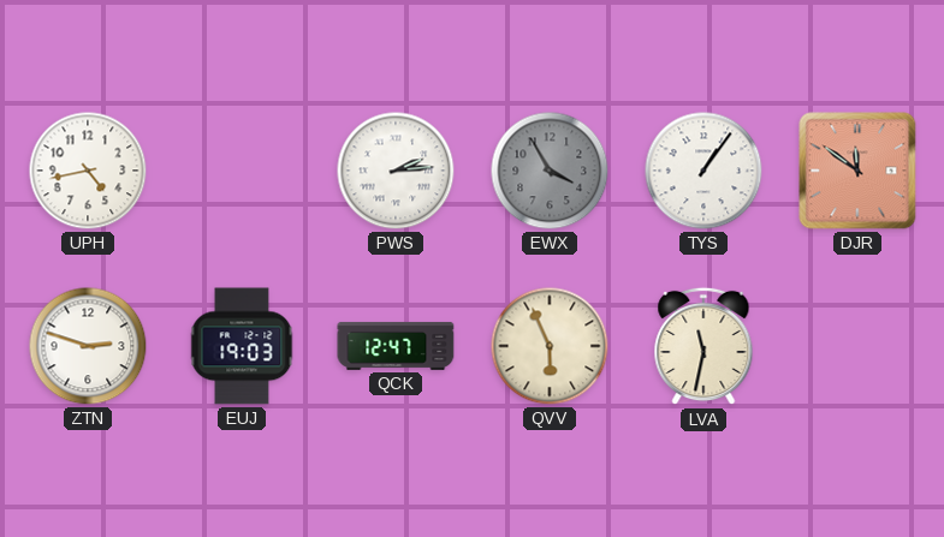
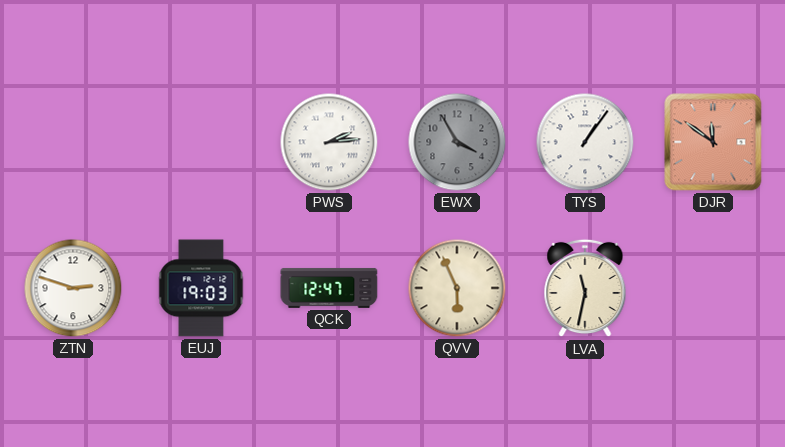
UPH: 4:43 -> none
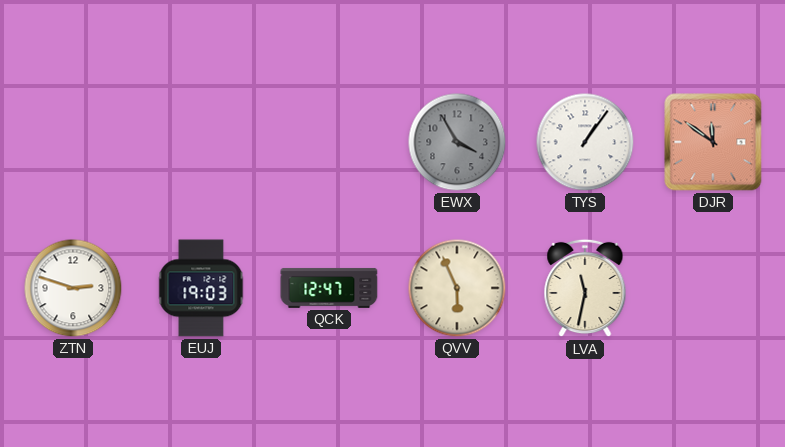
PWS: 2:14 -> none
